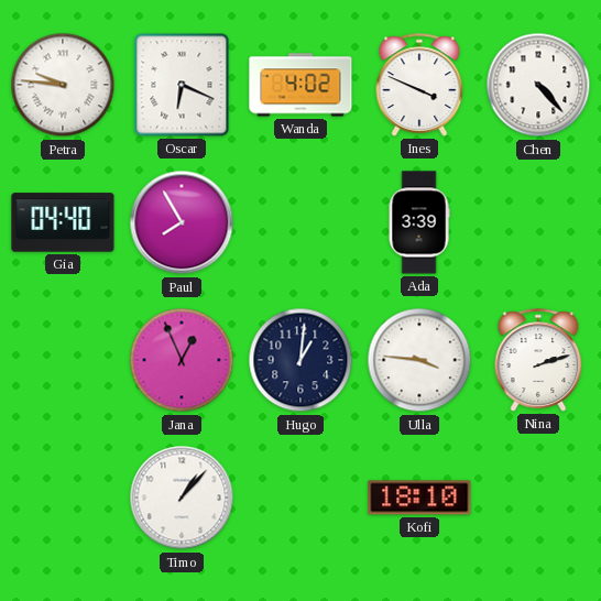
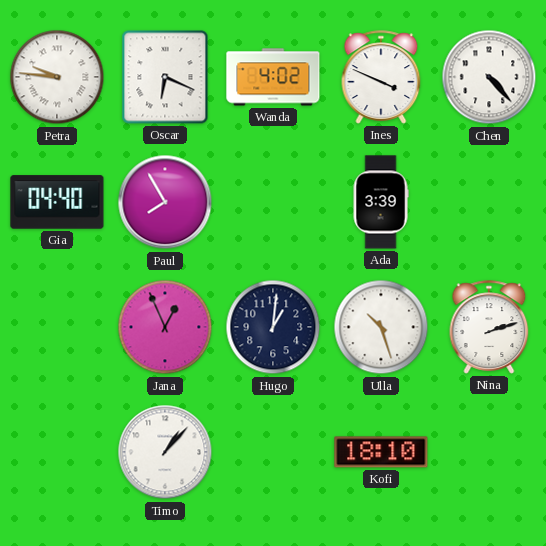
Ulla: 3:46 -> 10:27
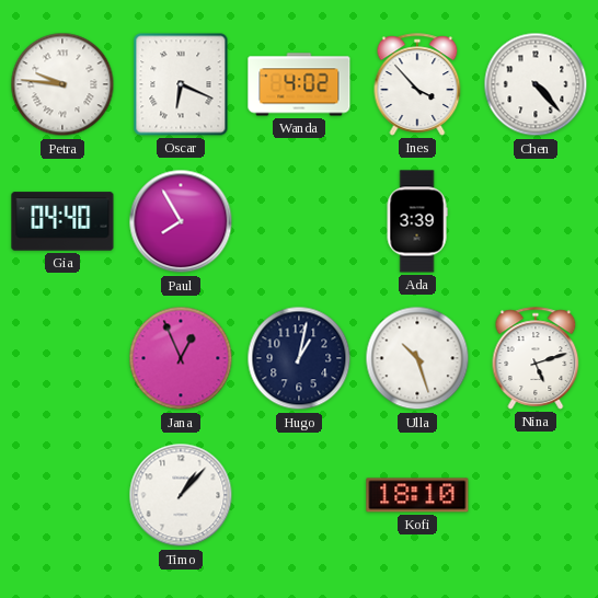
Ines: 3:49 -> 3:53
Hugo: 1:01 -> 1:02
Nina: 2:12 -> 5:12
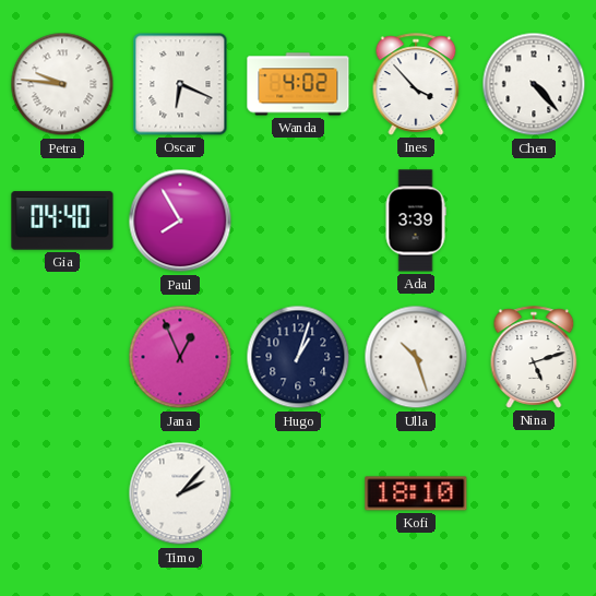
Hugo: 1:02 -> 1:03
Timo: 1:07 -> 2:07
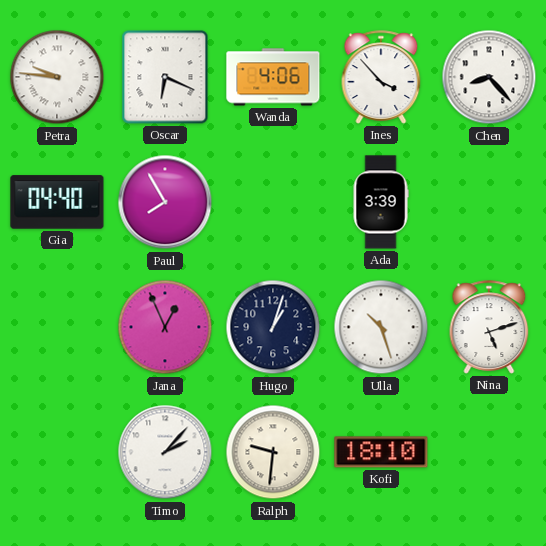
Wanda: 4:02 -> 4:06
Chen: 4:23 -> 8:23
Ralph: none -> 9:31
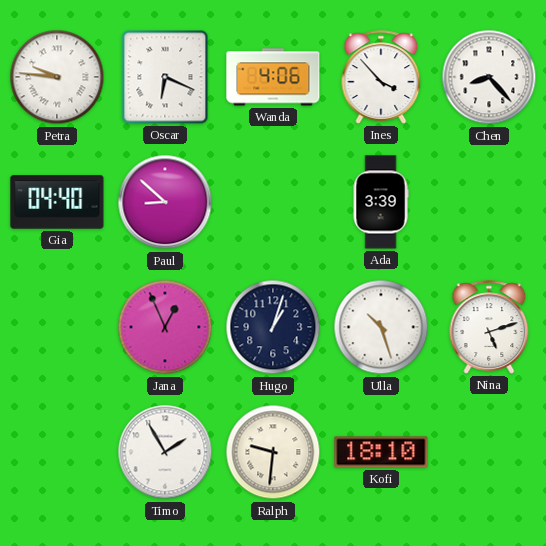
Paul: 7:55 -> 8:52
Timo: 2:07 -> 1:55
